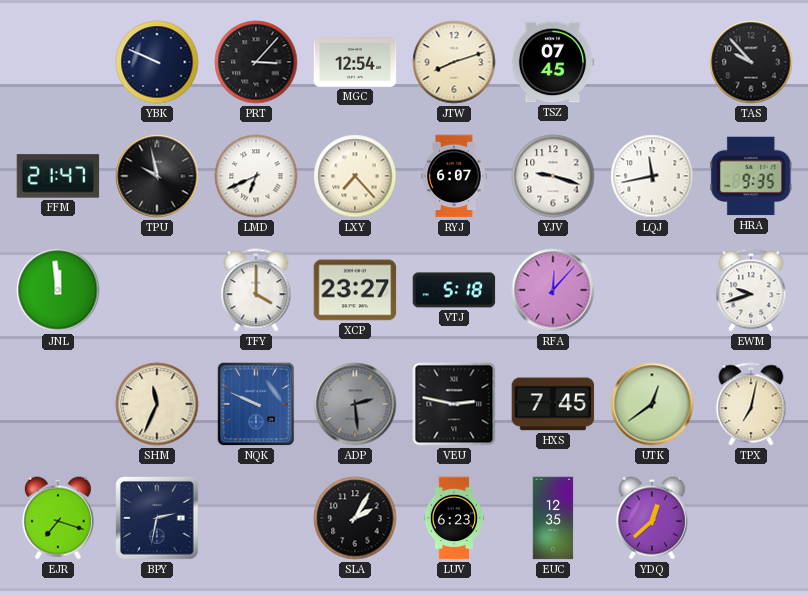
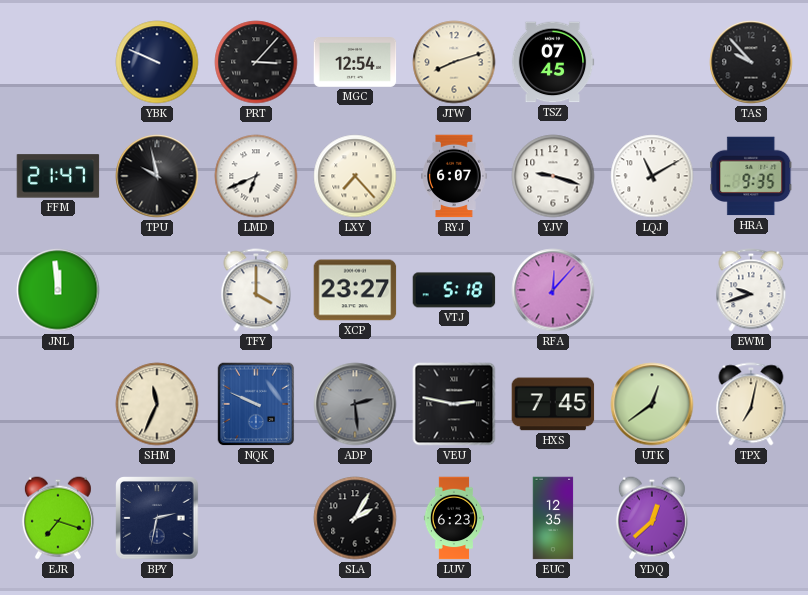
LQJ: 11:43 -> 11:10
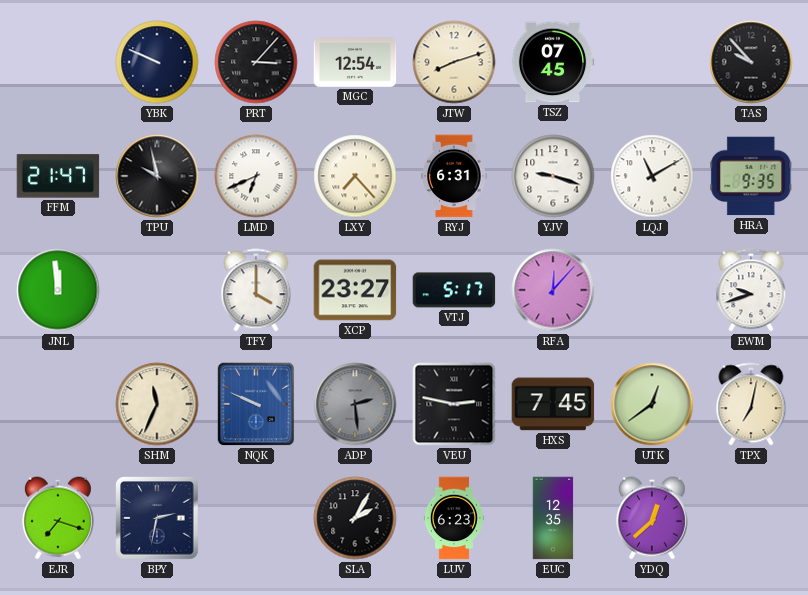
RYJ: 6:07 -> 6:31
VTJ: 5:18 -> 5:17
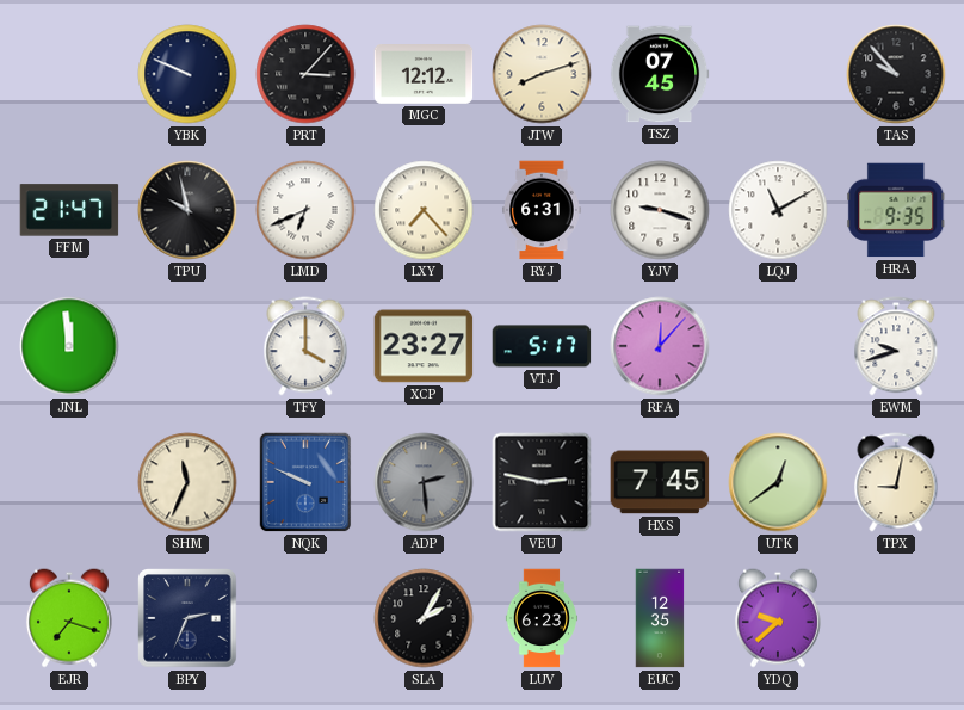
MGC: 12:54 -> 12:12
TPX: 7:02 -> 9:02
BPY: 2:32 -> 2:34
YDQ: 12:38 -> 9:38
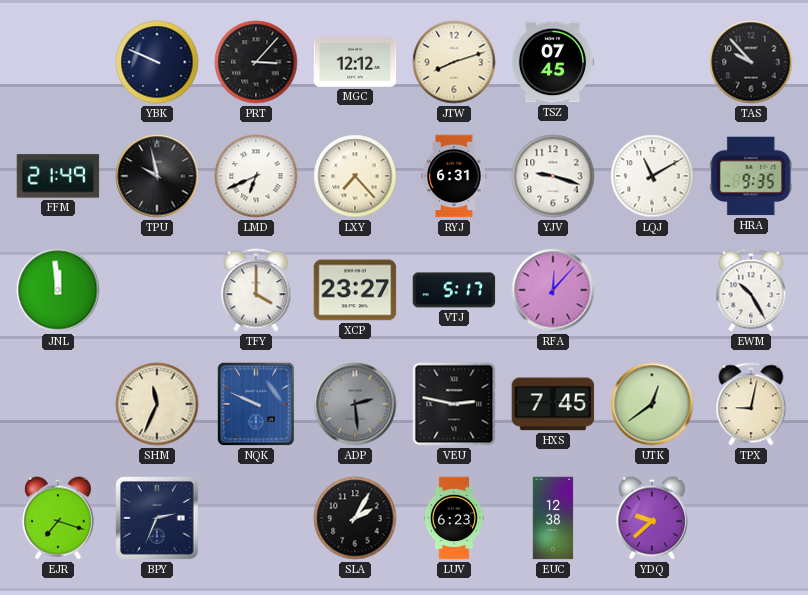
FFM: 21:47 -> 21:49
EWM: 9:42 -> 10:25
EUC: 12:35 -> 12:38
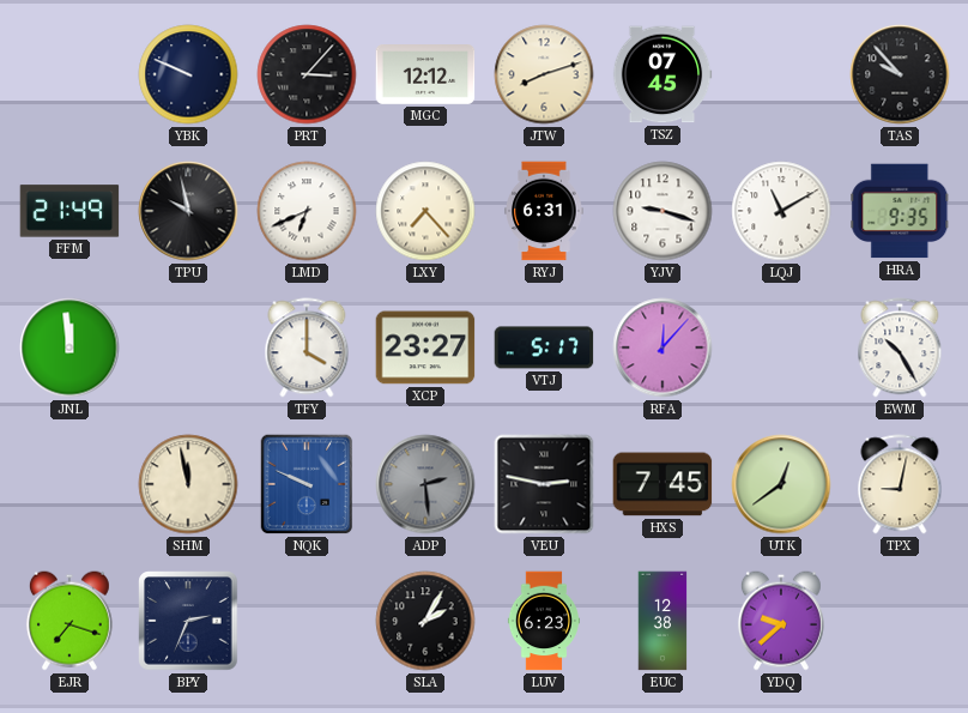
SHM: 11:34 -> 11:58
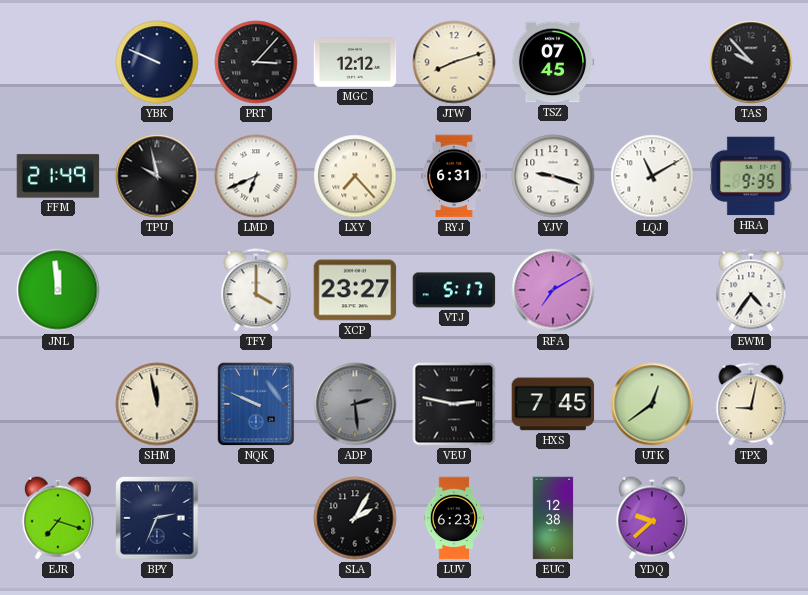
RFA: 12:07 -> 7:10
EWM: 10:25 -> 4:36
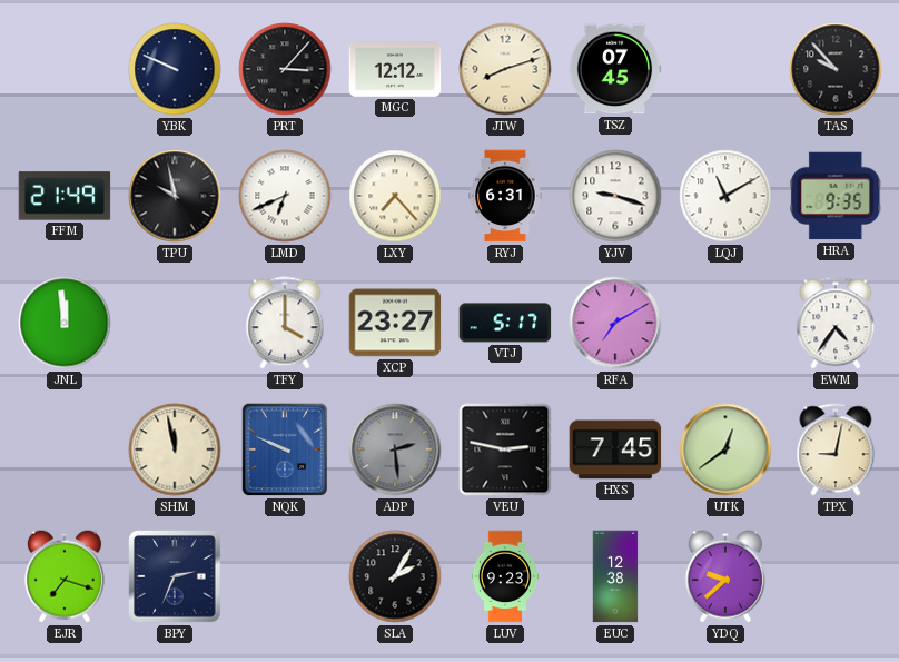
LUV: 6:23 -> 9:23
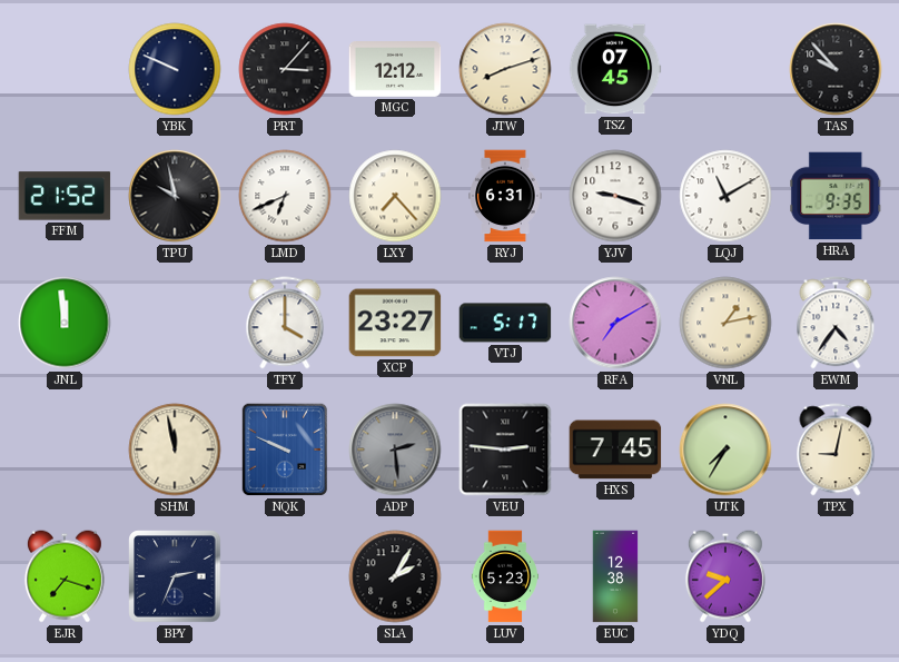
FFM: 21:49 -> 21:52
VNL: none -> 1:13
VEU: 2:47 -> 2:46
UTK: 12:39 -> 7:35
LUV: 9:23 -> 5:23
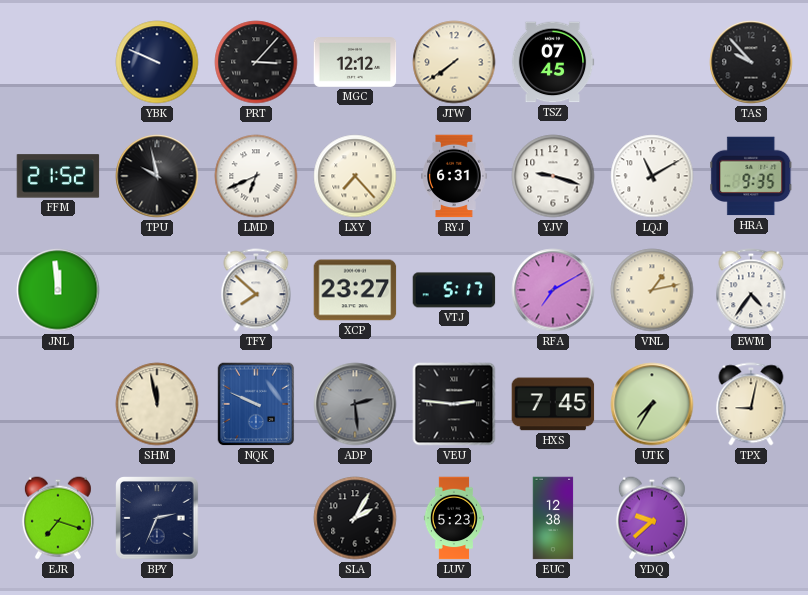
JTW: 8:12 -> 7:39
TFY: 4:00 -> 7:52
